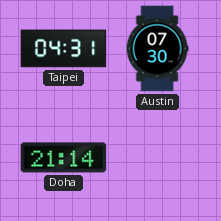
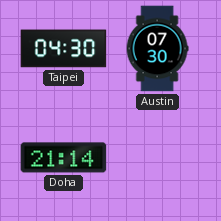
Taipei: 04:31 -> 04:30
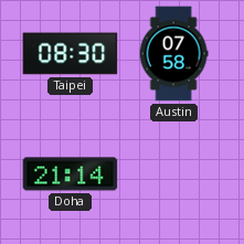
Taipei: 04:30 -> 08:30
Austin: 07:30 -> 07:58
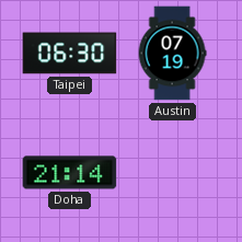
Taipei: 08:30 -> 06:30
Austin: 07:58 -> 07:19
